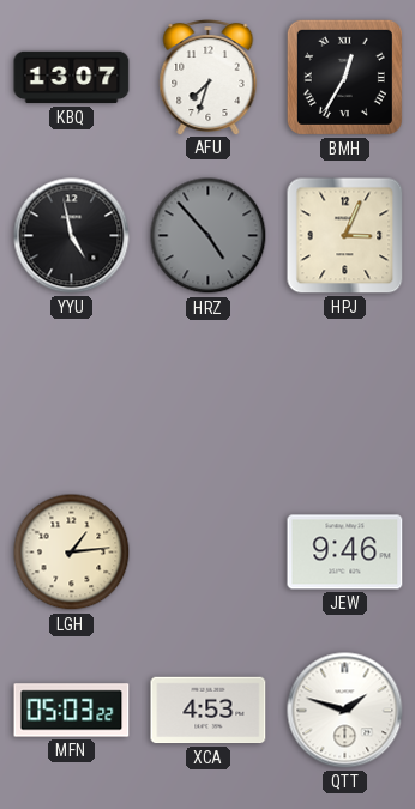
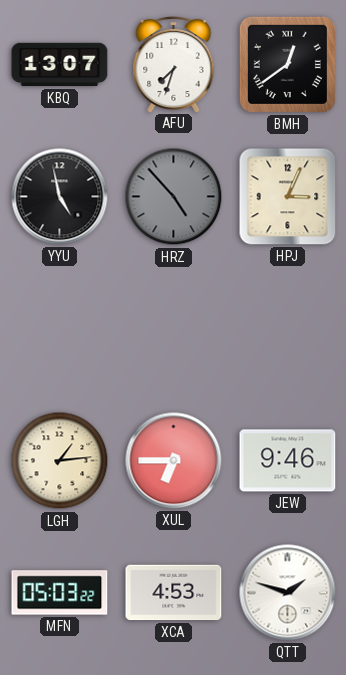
BMH: 12:35 -> 12:39
XUL: none -> 6:45
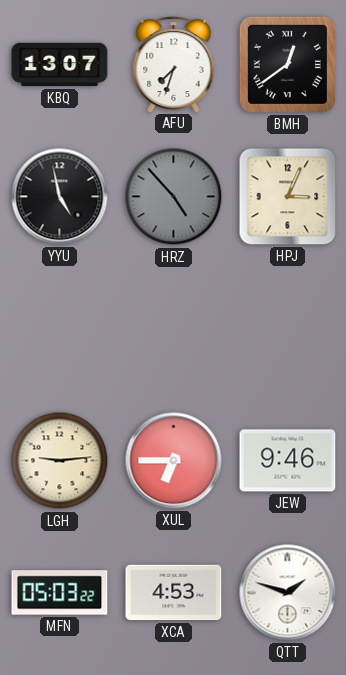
LGH: 1:14 -> 9:14
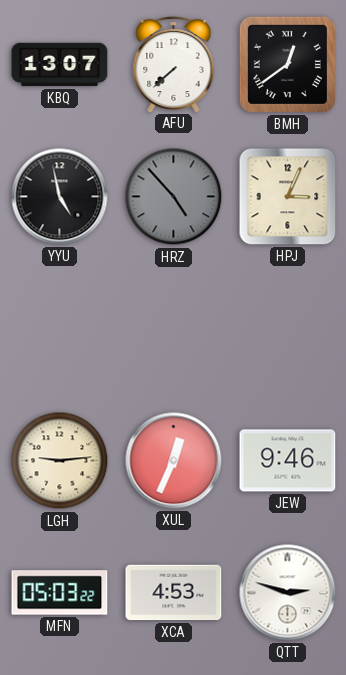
AFU: 7:33 -> 7:38
XUL: 6:45 -> 12:34
QTT: 1:48 -> 2:48
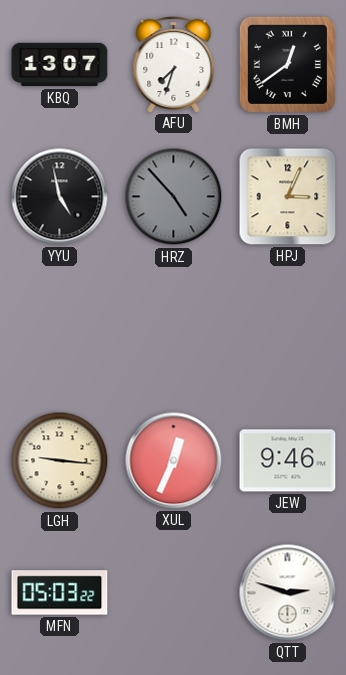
AFU: 7:38 -> 7:33
LGH: 9:14 -> 9:16
XCA: 4:53 -> none
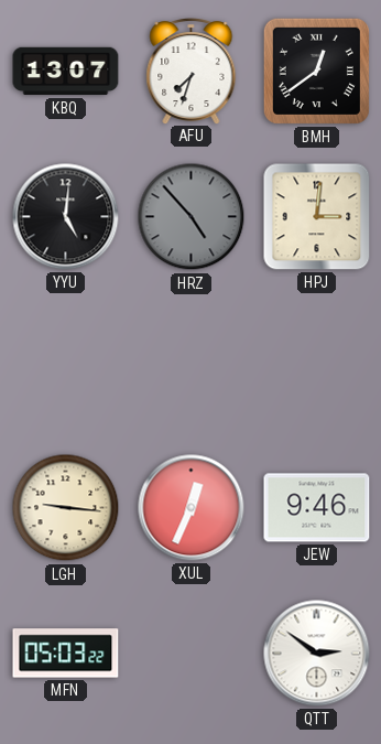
YYU: 4:58 -> 5:01
HPJ: 3:04 -> 3:01
QTT: 2:48 -> 2:51
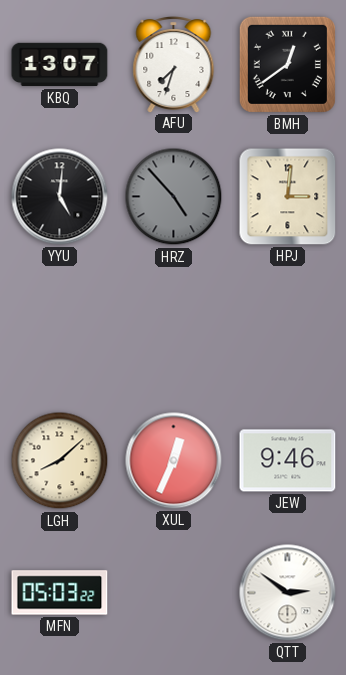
LGH: 9:16 -> 8:08
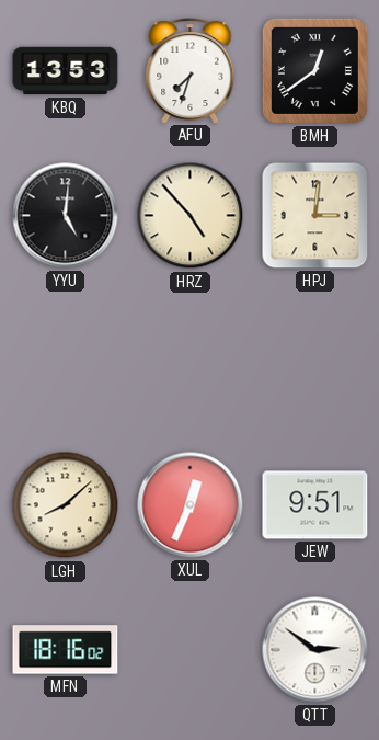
KBQ: 13:07 -> 13:53
HRZ dial: grey -> cream
JEW: 9:46 -> 9:51
MFN: 05:03 -> 18:16
